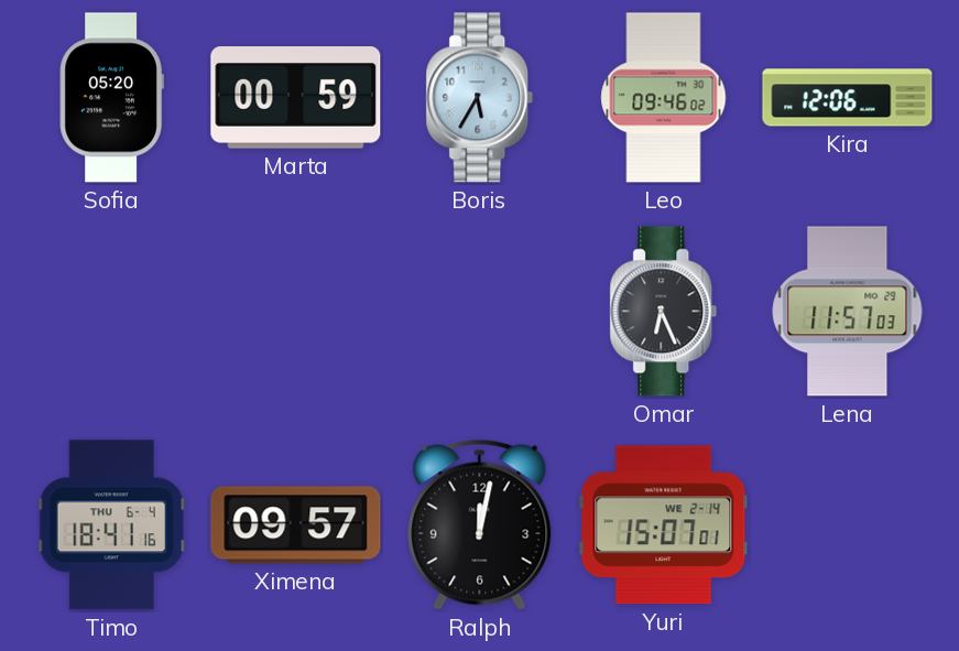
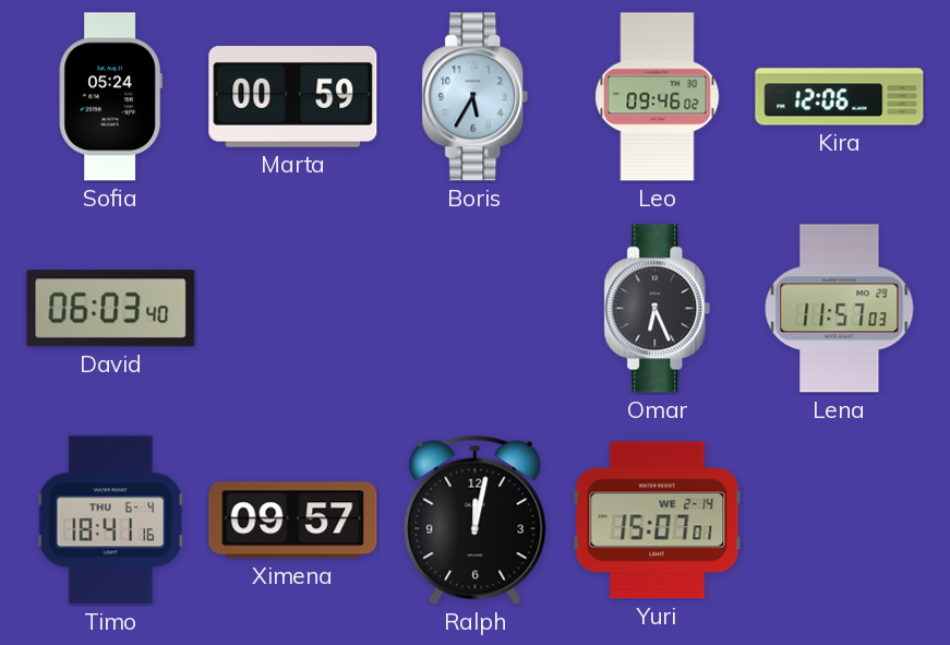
Sofia: 05:20 -> 05:24
David: none -> 06:03
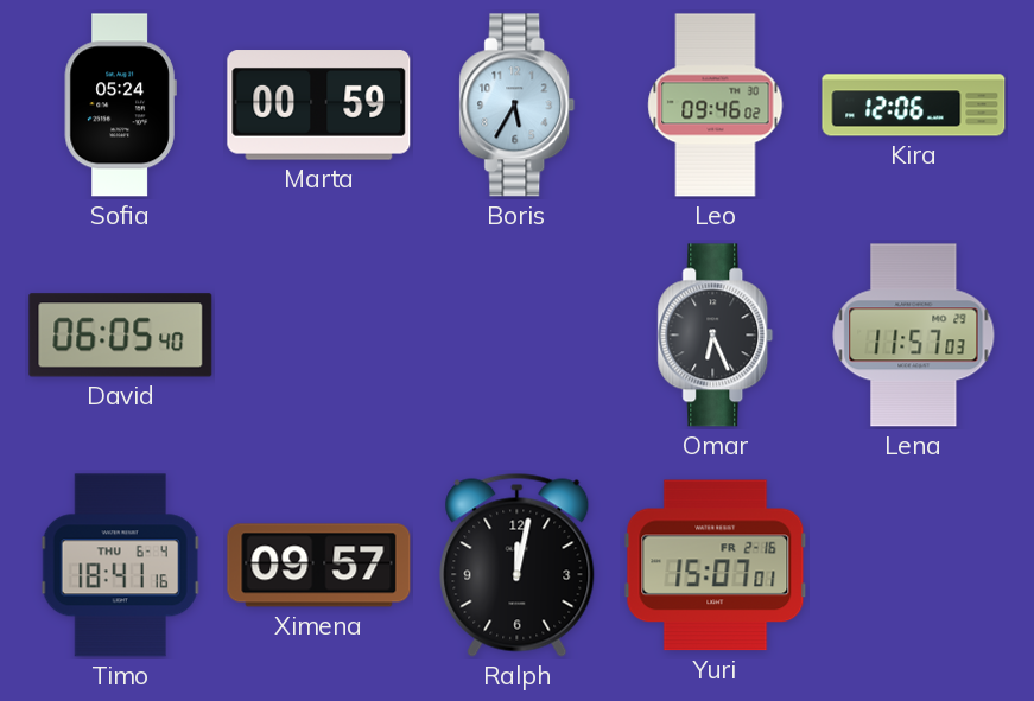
David: 06:03 -> 06:05
Yuri date: WE 2-14 -> FR 2-16
